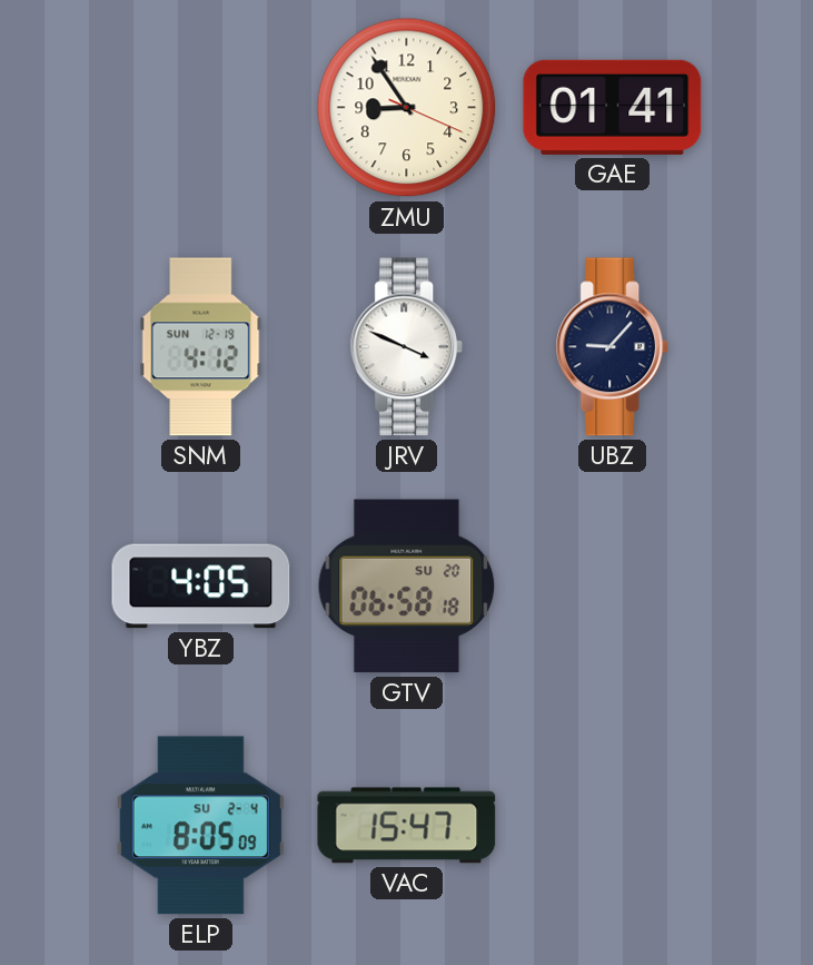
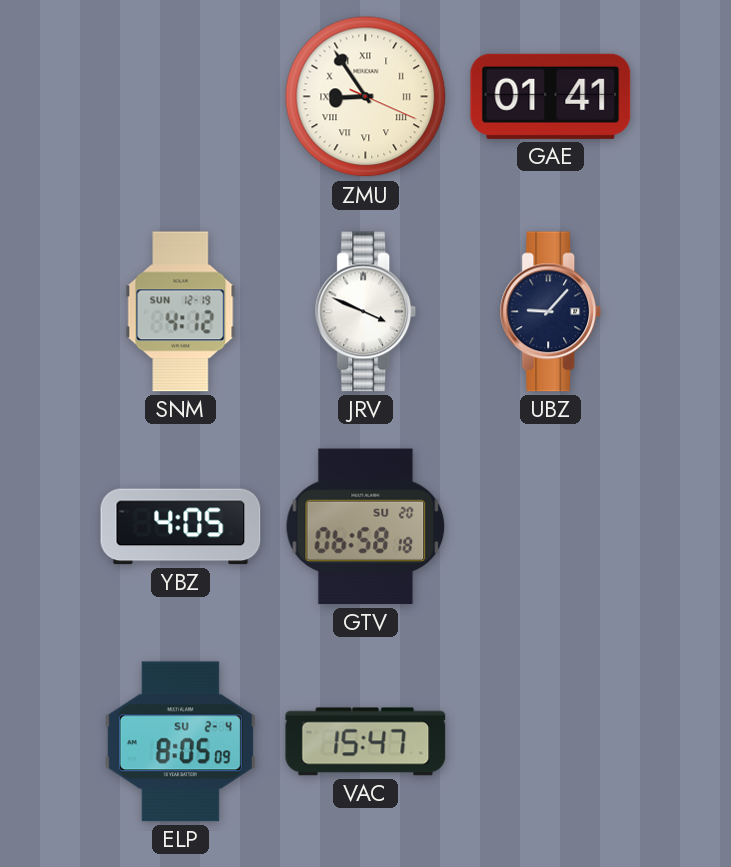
ZMU numerals: Arabic -> Roman
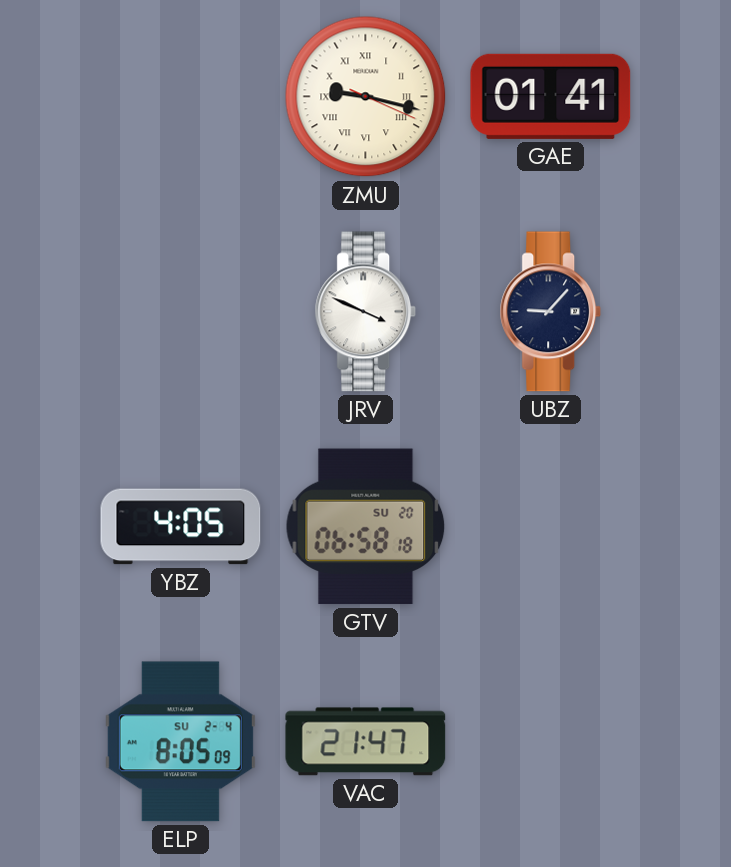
ZMU: 8:54 -> 9:17
SNM: 4:12 -> none
VAC: 15:47 -> 21:47
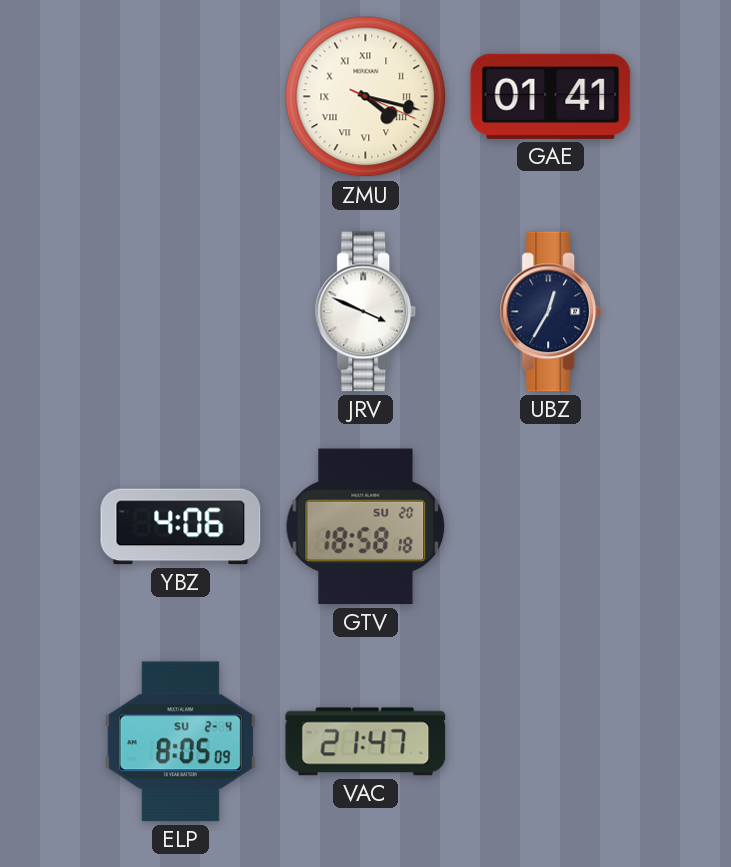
ZMU: 9:17 -> 4:17
UBZ: 9:07 -> 12:35
YBZ: 4:05 -> 4:06
GTV: 06:58 -> 18:58
